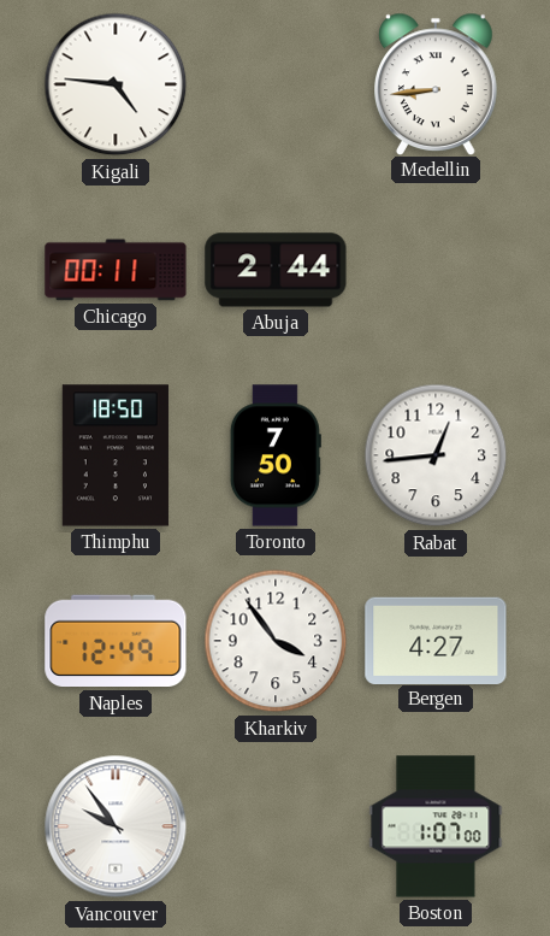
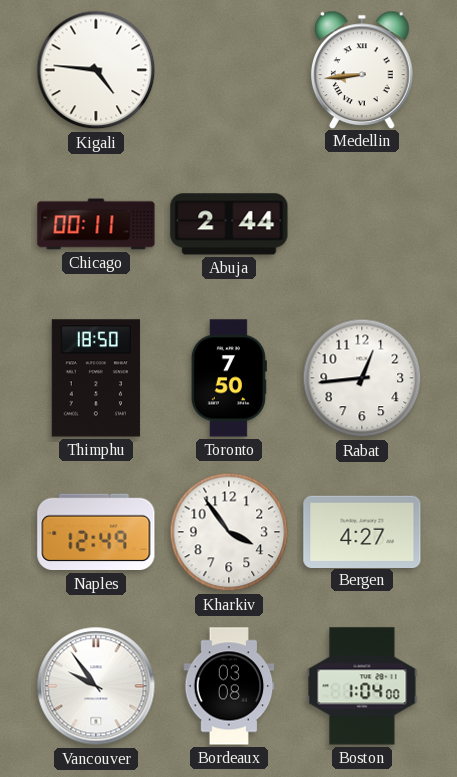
Bordeaux: none -> 03:08
Boston: 1:07 -> 1:04
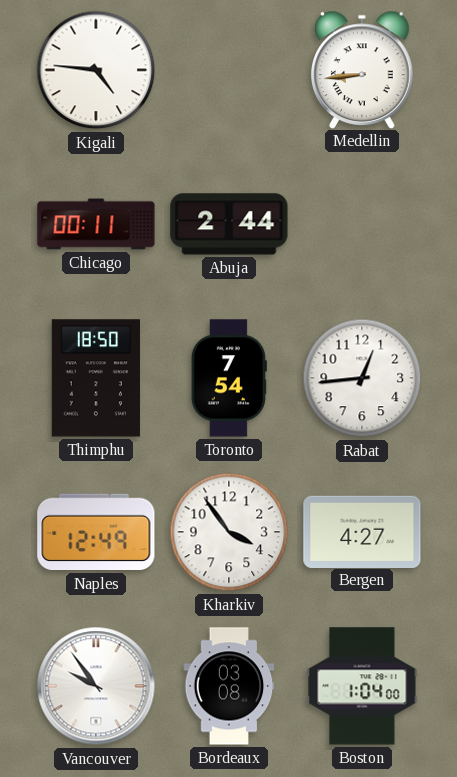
Toronto: 7:50 -> 7:54
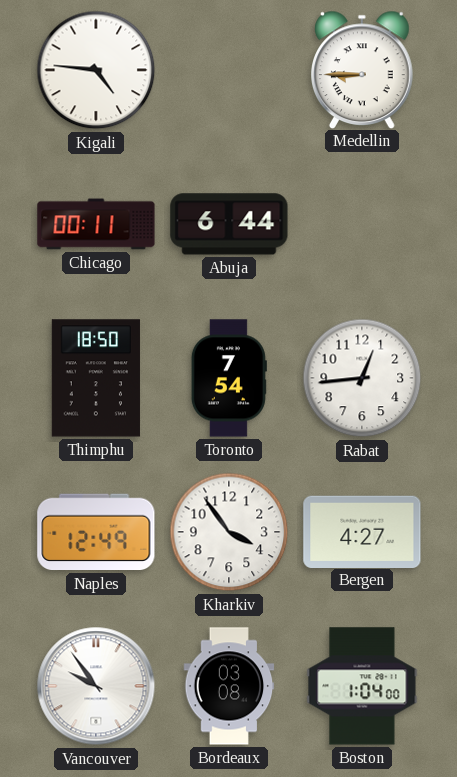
Medellin: 8:44 -> 8:45
Abuja: 2:44 -> 6:44
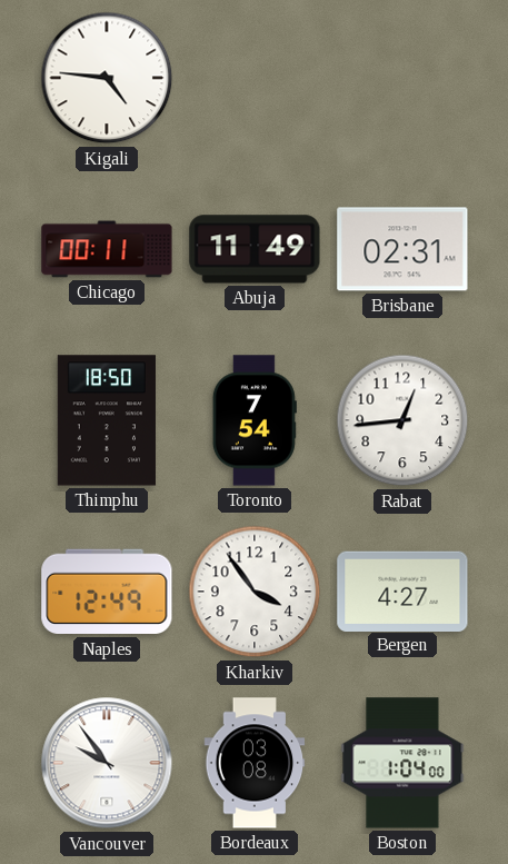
Medellin: 8:45 -> none
Abuja: 6:44 -> 11:49
Brisbane: none -> 02:31
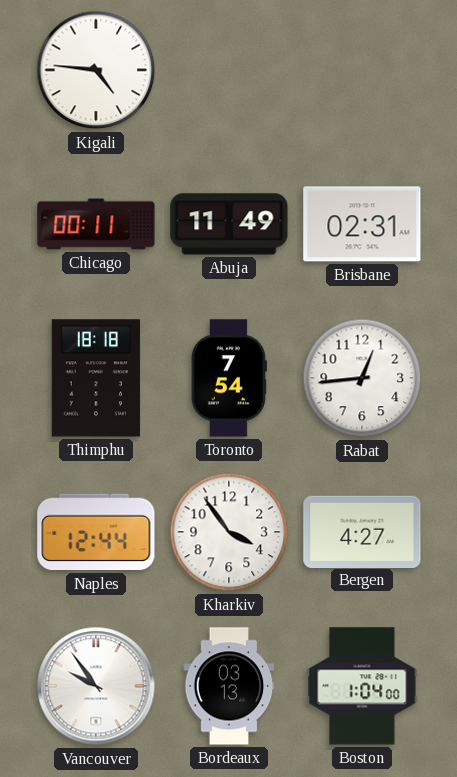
Thimphu: 18:50 -> 18:18
Naples: 12:49 -> 12:44
Bordeaux: 03:08 -> 03:13
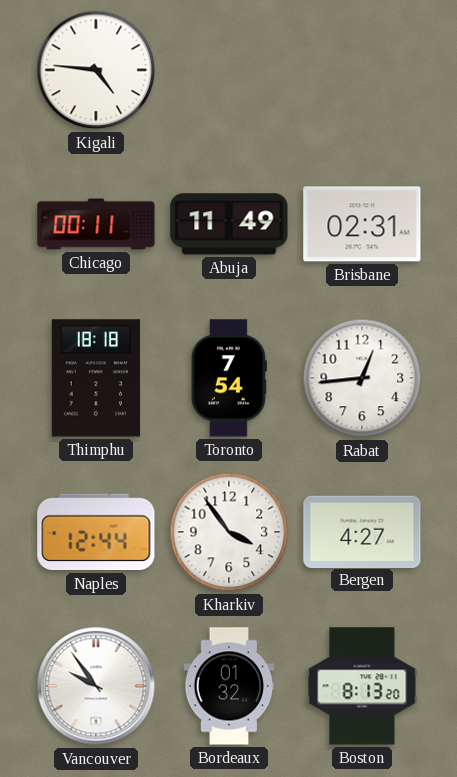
Bordeaux: 03:13 -> 01:32
Boston: 1:04 -> 8:13
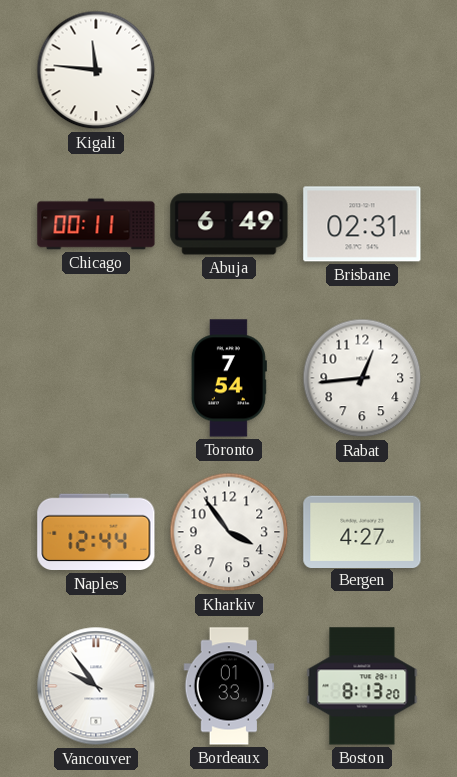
Kigali: 4:46 -> 11:46
Abuja: 11:49 -> 6:49
Thimphu: 18:18 -> none
Bordeaux: 01:32 -> 01:33
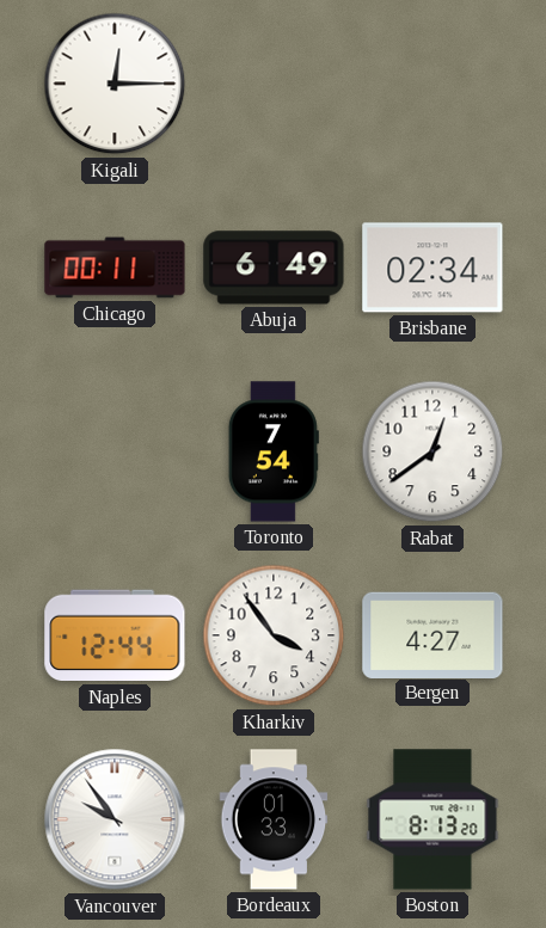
Kigali: 11:46 -> 12:15
Brisbane: 02:31 -> 02:34
Rabat: 12:44 -> 12:39
